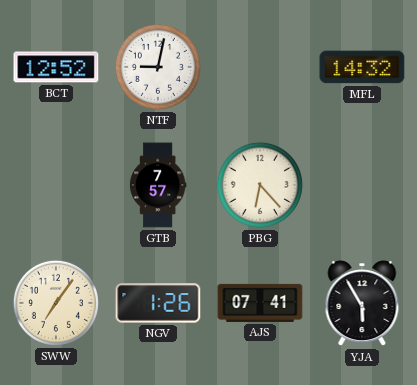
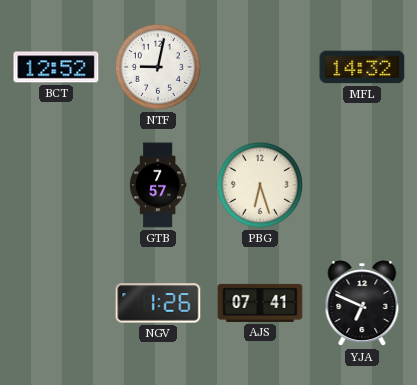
PBG: 6:23 -> 6:27
SWW: 7:06 -> none
YJA: 5:55 -> 6:49
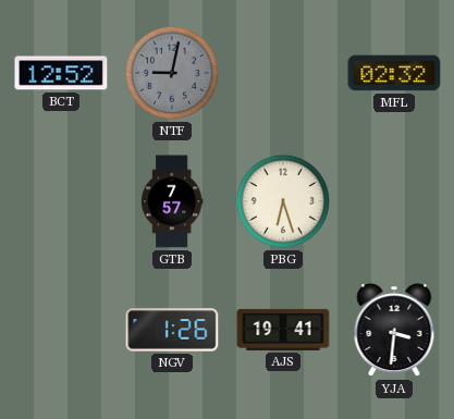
NTF dial: white -> grey
MFL: 14:32 -> 02:32
AJS: 07:41 -> 19:41
YJA: 6:49 -> 3:31
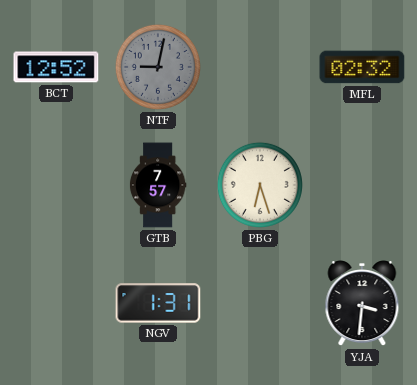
NGV: 1:26 -> 1:31
AJS: 19:41 -> none
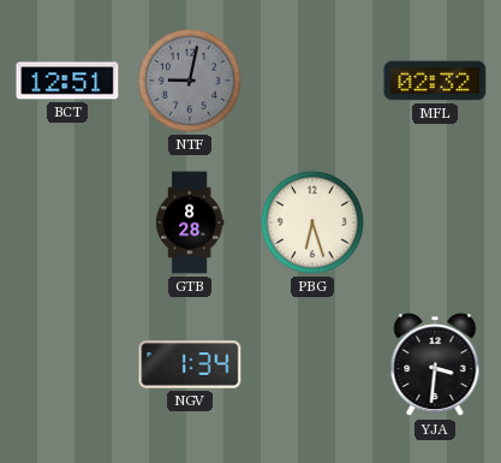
BCT: 12:52 -> 12:51
GTB: 7:57 -> 8:28
NGV: 1:31 -> 1:34
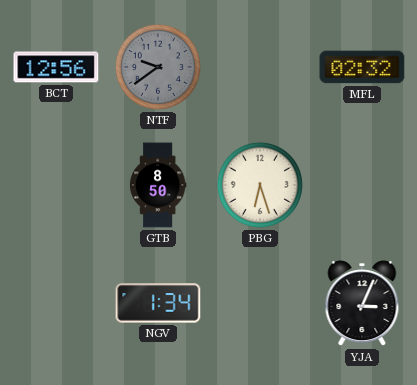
BCT: 12:51 -> 12:56
NTF: 9:02 -> 9:39
GTB: 8:28 -> 8:50
YJA: 3:31 -> 3:04
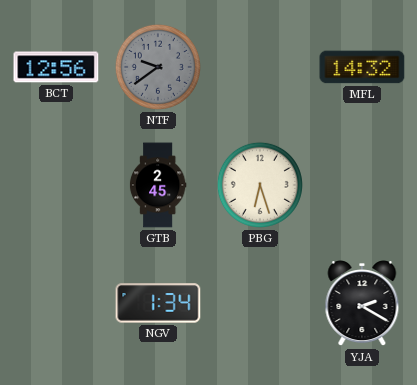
MFL: 02:32 -> 14:32
GTB: 8:50 -> 2:45
YJA: 3:04 -> 2:20
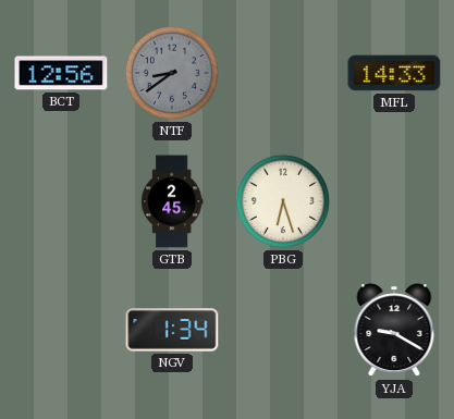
NTF: 9:39 -> 8:39
MFL: 14:32 -> 14:33
YJA: 2:20 -> 9:20
